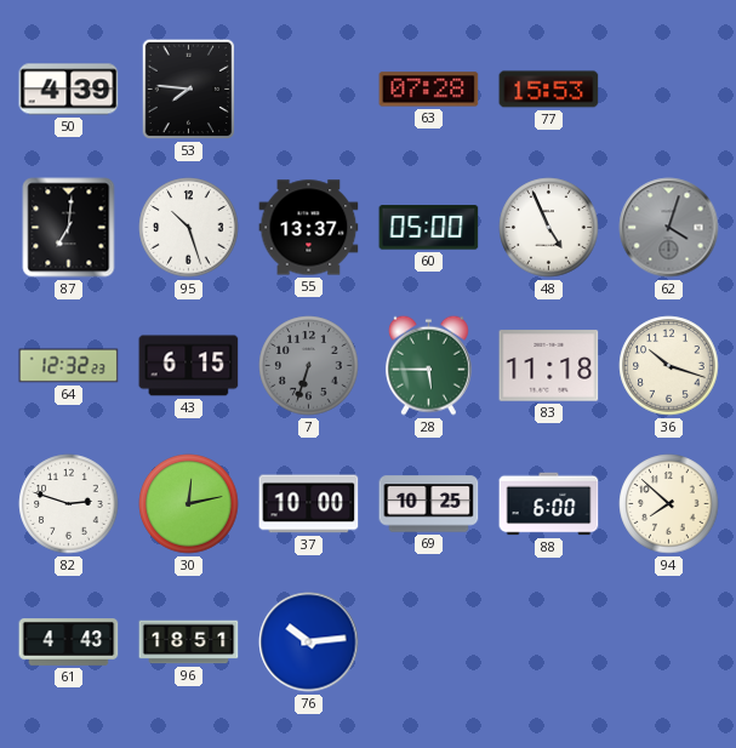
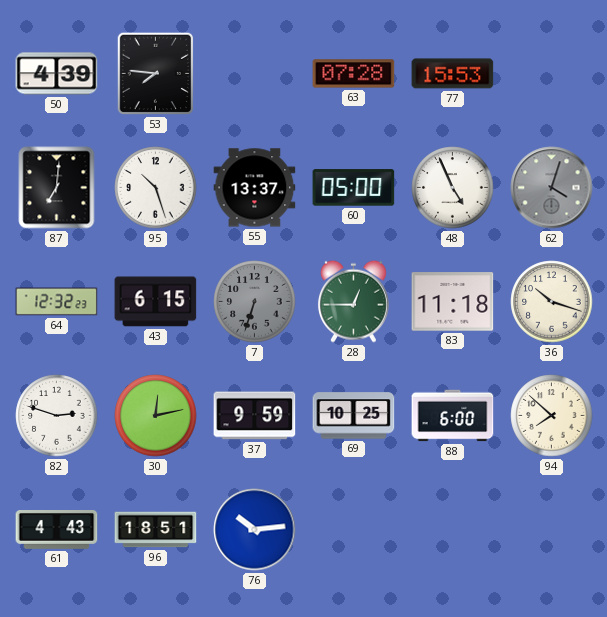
28: 5:45 -> 12:45
37: 10:00 -> 9:59
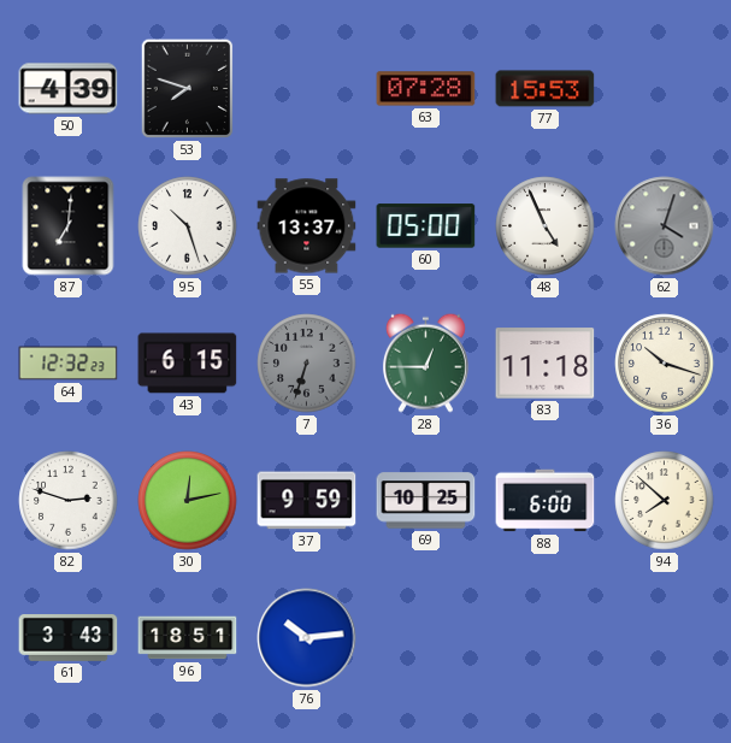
53: 7:46 -> 7:48
61: 4:43 -> 3:43
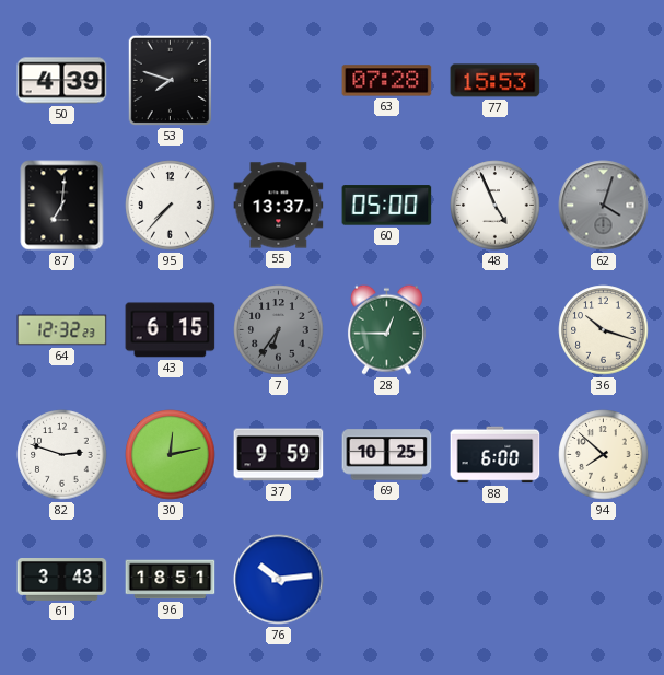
95: 10:27 -> 7:37
7: 6:33 -> 6:36
83: 11:18 -> none
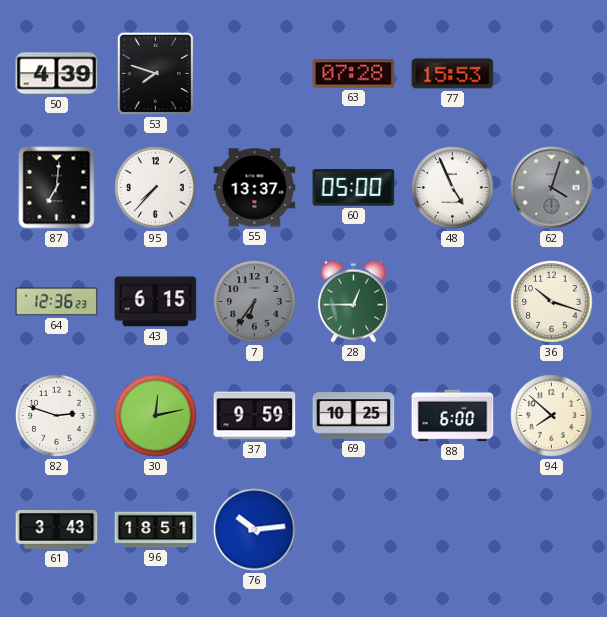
64: 12:32 -> 12:36
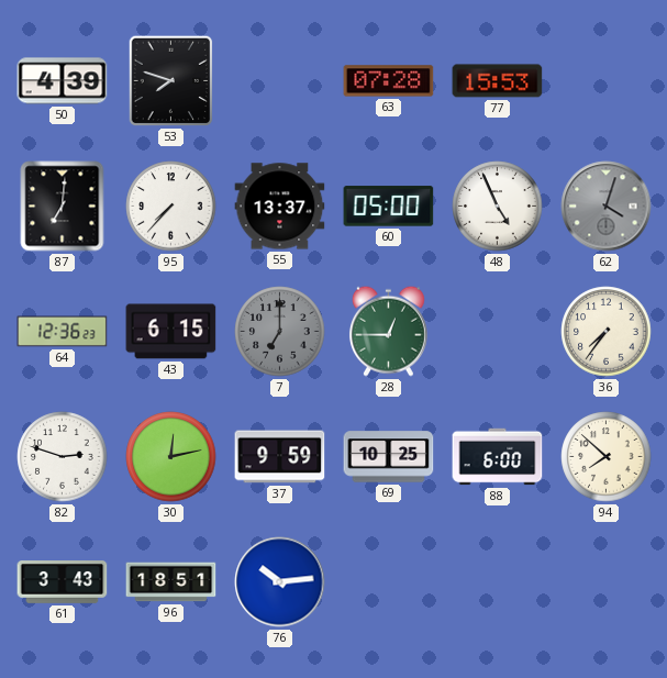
7: 6:36 -> 7:00
36: 10:18 -> 7:36
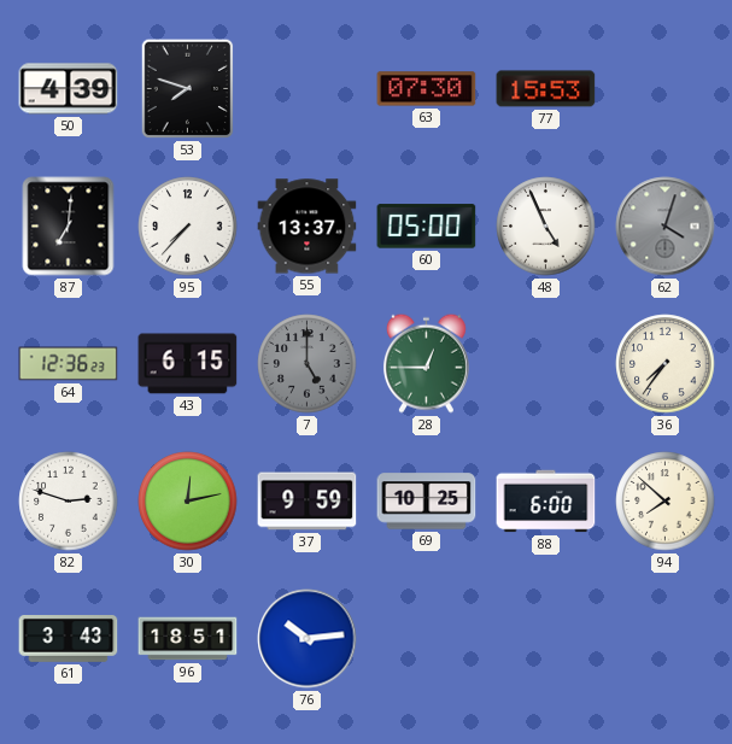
63: 07:28 -> 07:30
7: 7:00 -> 5:00
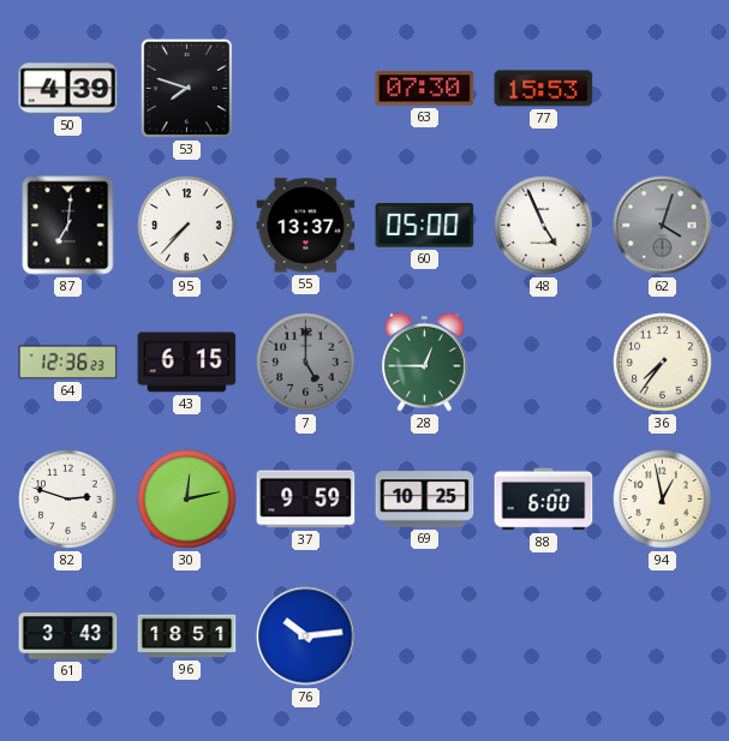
94: 7:52 -> 12:58
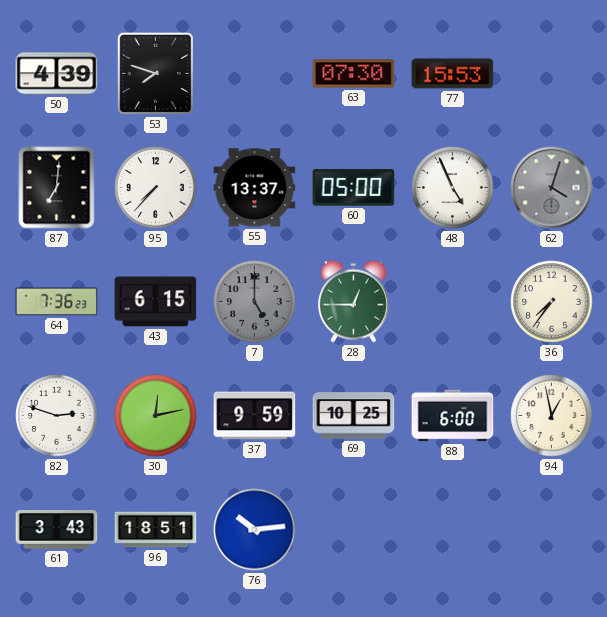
64: 12:36 -> 7:36
